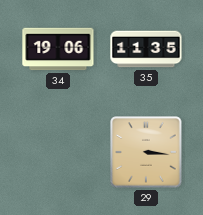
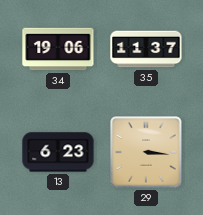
35: 11:35 -> 11:37
13: none -> 6:23
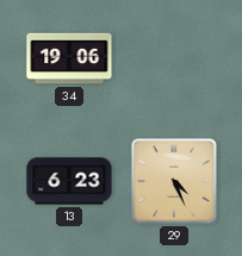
35: 11:37 -> none
29: 3:16 -> 4:26
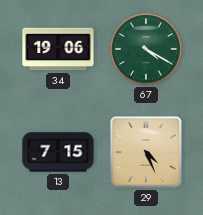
67: none -> 4:20
13: 6:23 -> 7:15
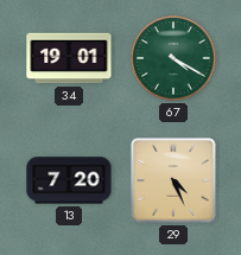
34: 19:06 -> 19:01
13: 7:15 -> 7:20
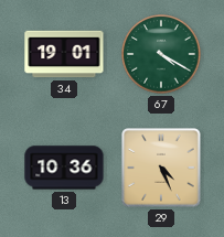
13: 7:20 -> 10:36
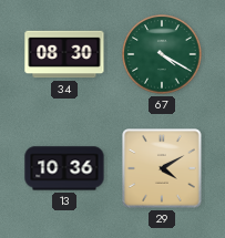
34: 19:01 -> 08:30
29: 4:26 -> 4:10
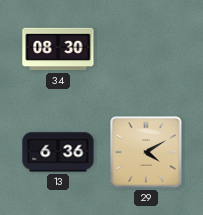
67: 4:20 -> none
13: 10:36 -> 6:36
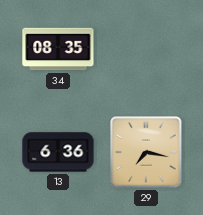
34: 08:30 -> 08:35
29: 4:10 -> 7:17
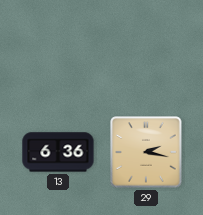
34: 08:35 -> none
29: 7:17 -> 2:17
